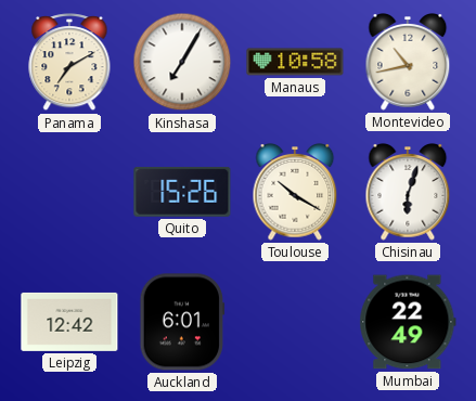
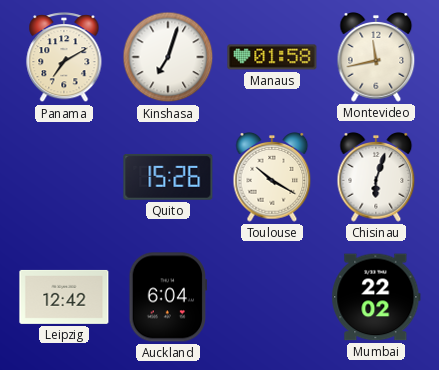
Kinshasa: 7:05 -> 7:03
Manaus: 10:58 -> 01:58
Montevideo: 10:43 -> 11:43
Auckland: 6:01 -> 6:04
Mumbai: 22:49 -> 22:02
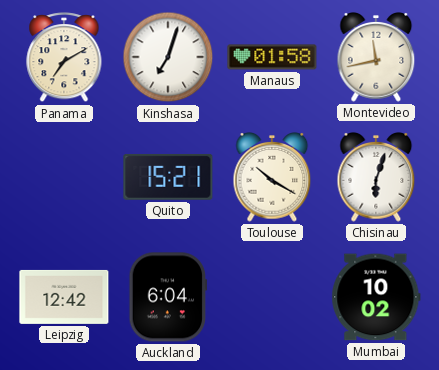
Quito: 15:26 -> 15:21
Mumbai: 22:02 -> 10:02
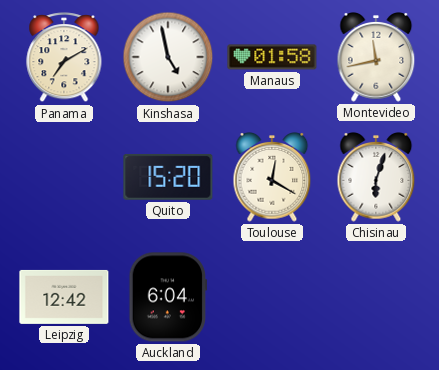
Kinshasa: 7:03 -> 4:58
Quito: 15:21 -> 15:20
Toulouse: 10:20 -> 12:20
Mumbai: 10:02 -> none
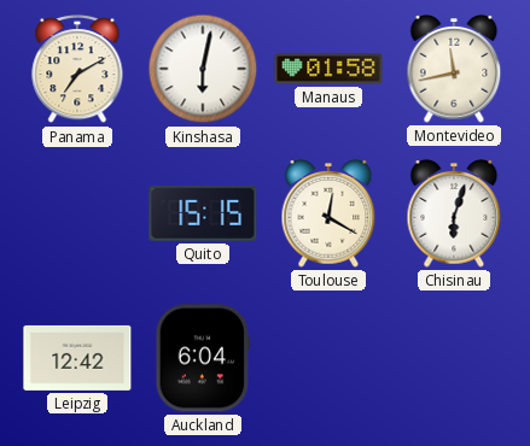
Kinshasa: 4:58 -> 6:02
Quito: 15:20 -> 15:15
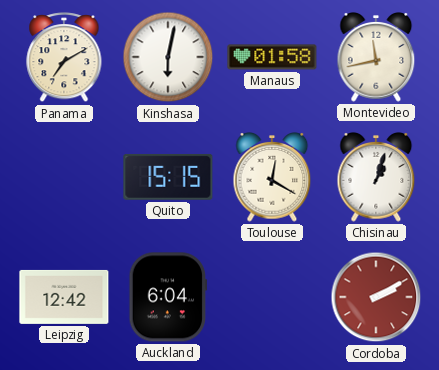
Chisinau: 6:03 -> 1:03
Cordoba: none -> 2:10
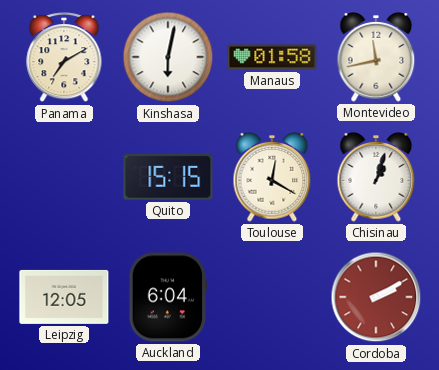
Leipzig: 12:42 -> 12:05
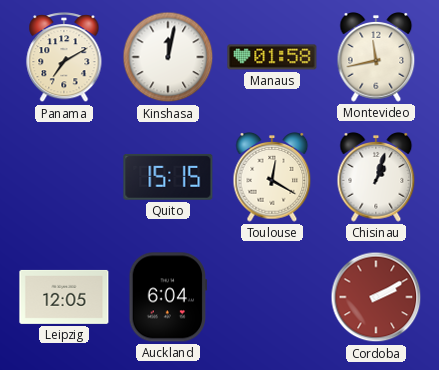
Kinshasa: 6:02 -> 12:02
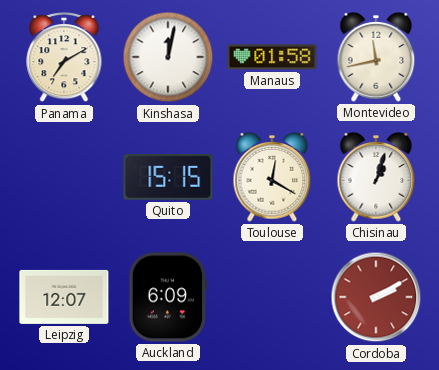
Leipzig: 12:05 -> 12:07
Auckland: 6:04 -> 6:09
